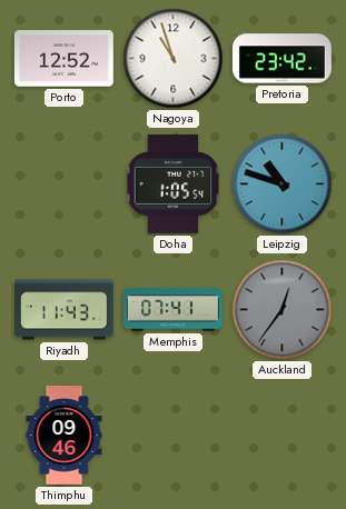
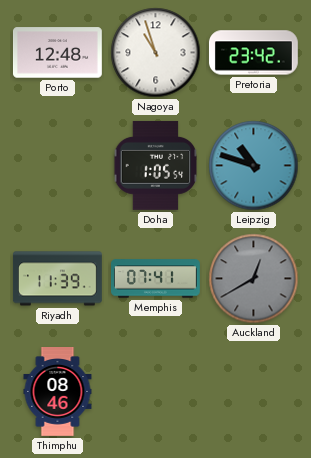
Porto: 12:52 -> 12:48
Riyadh: 11:43 -> 11:39
Auckland: 12:36 -> 12:40
Thimphu: 09:46 -> 08:46
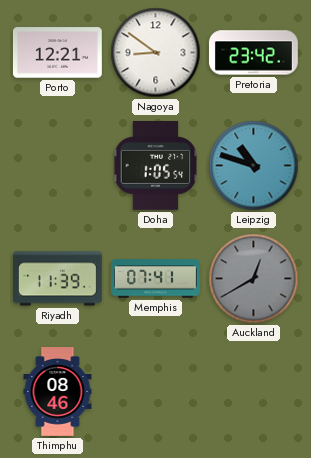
Porto: 12:48 -> 12:21
Nagoya: 10:57 -> 8:51
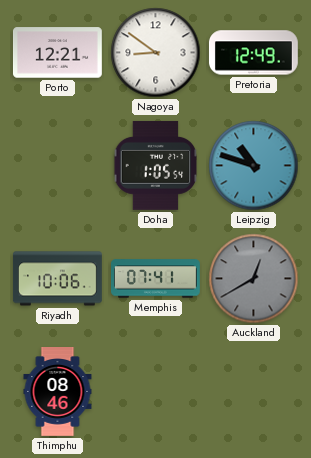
Pretoria: 23:42 -> 12:49
Riyadh: 11:39 -> 10:06
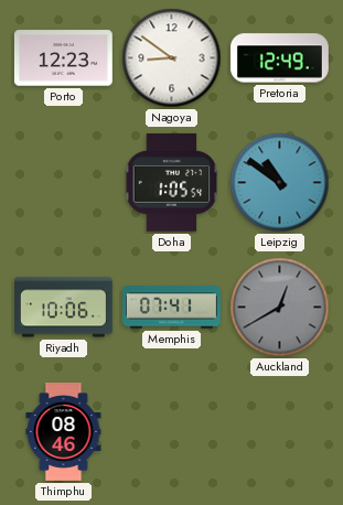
Porto: 12:21 -> 12:23
Leipzig: 10:48 -> 10:51
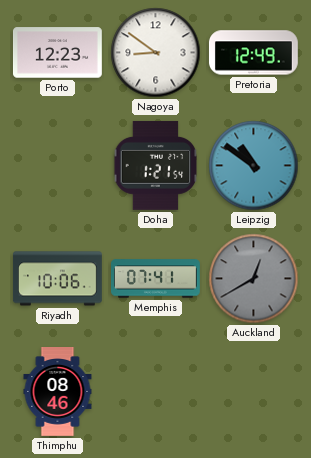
Doha: 1:05 -> 1:21
